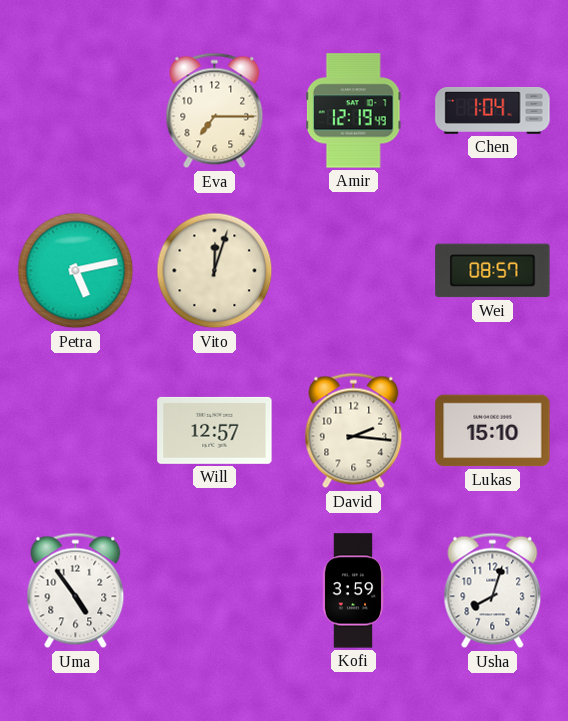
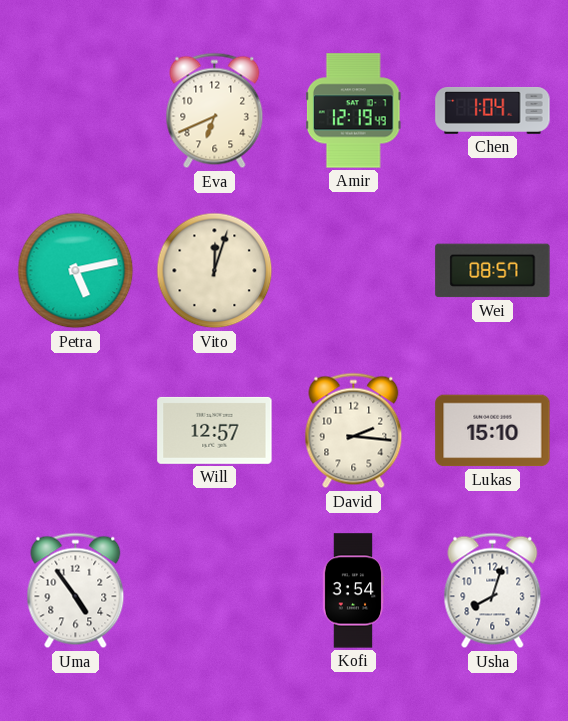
Eva: 7:15 -> 6:41
Kofi: 3:59 -> 3:54
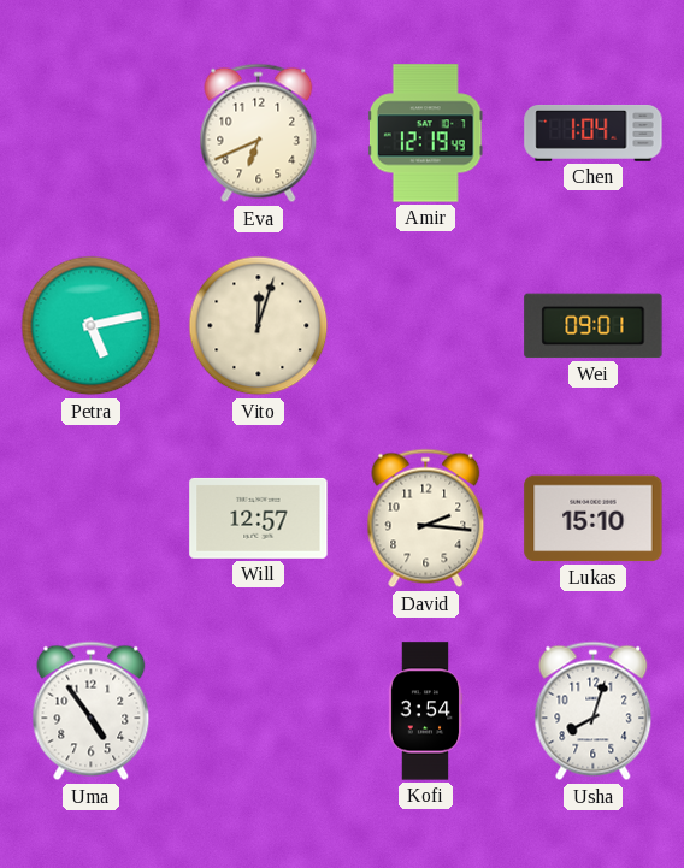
Wei: 08:57 -> 09:01
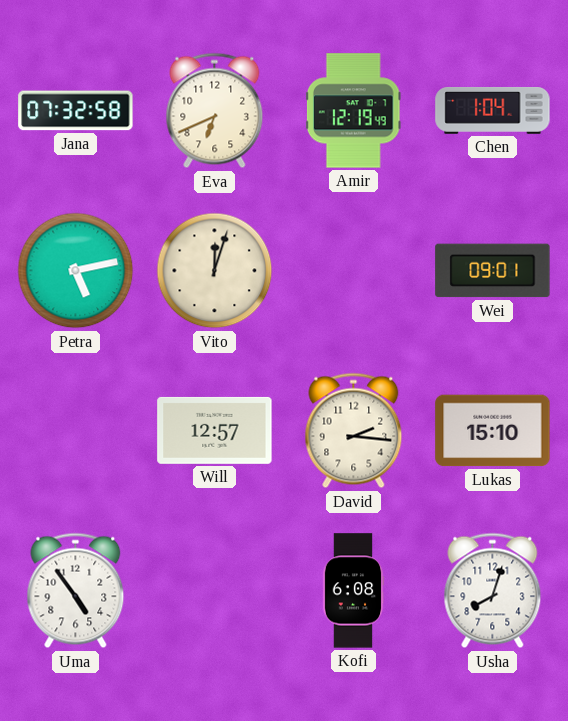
Jana: none -> 07:32
Kofi: 3:54 -> 6:08
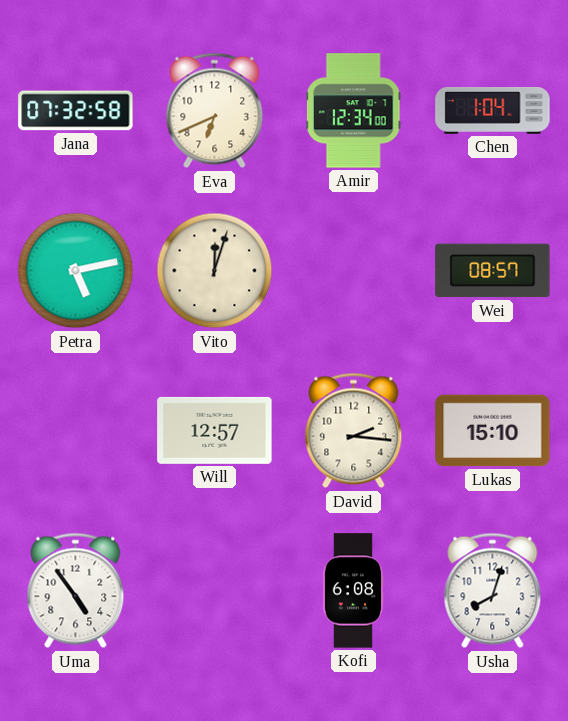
Amir: 12:19 -> 12:34
Wei: 09:01 -> 08:57
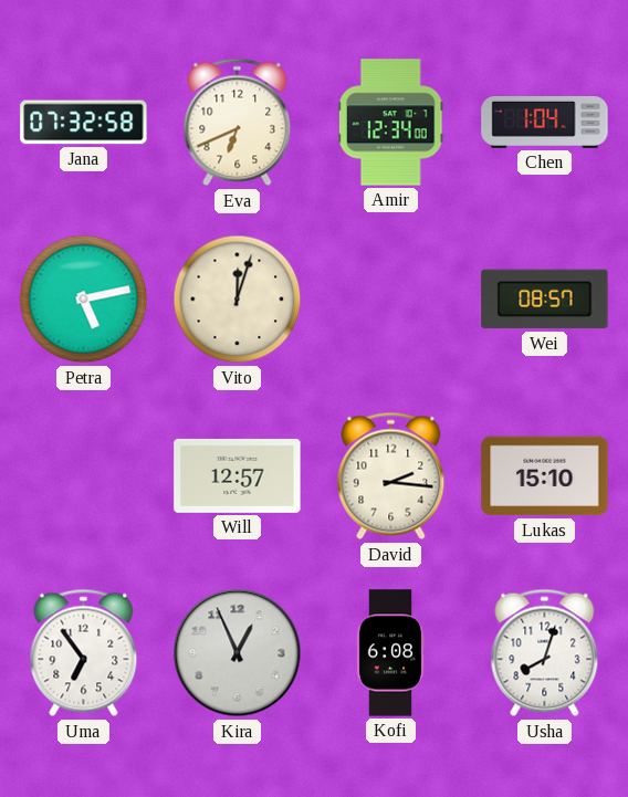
Uma: 4:54 -> 6:54
Kira: none -> 12:56
